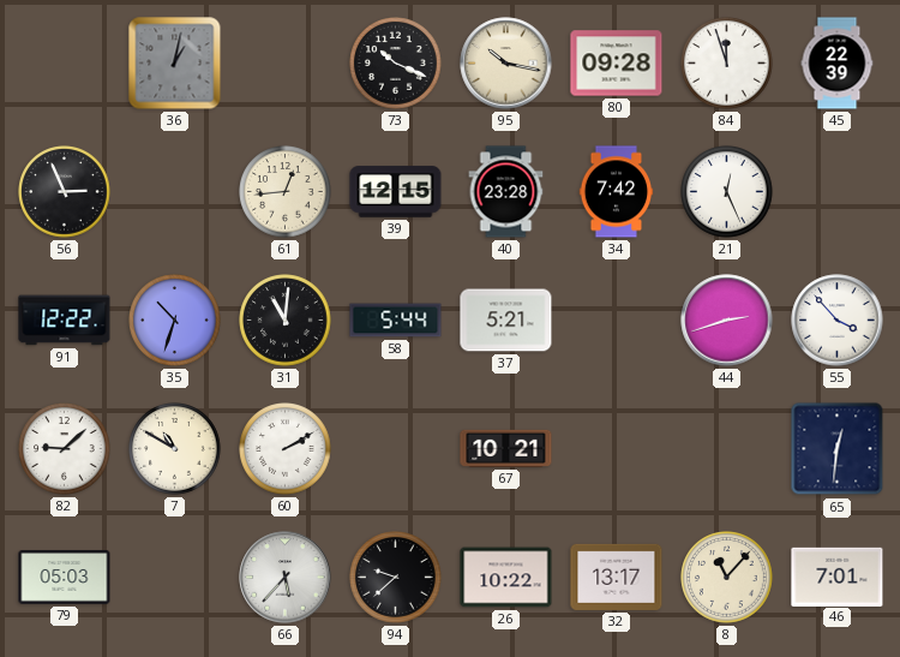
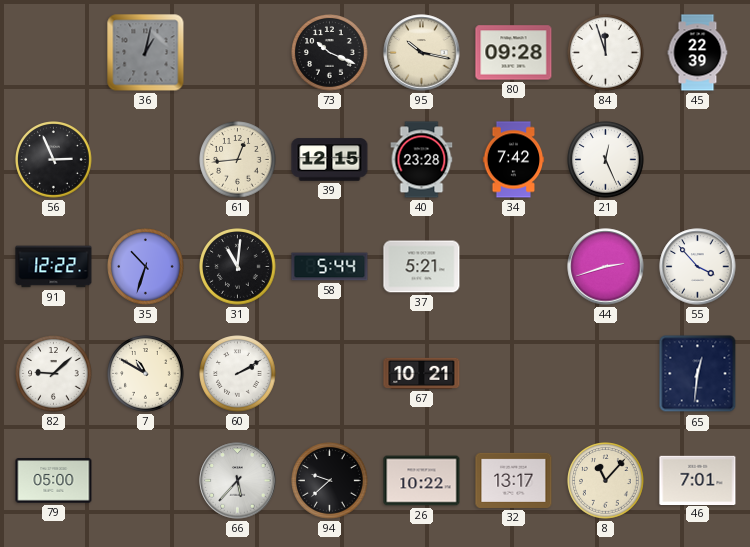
79: 05:03 -> 05:00
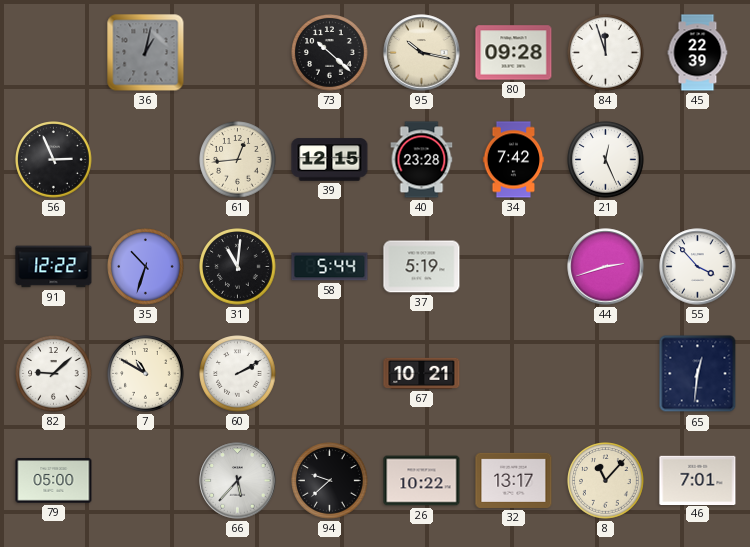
73: 10:19 -> 10:22
37: 5:21 -> 5:19
